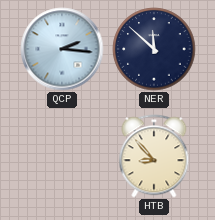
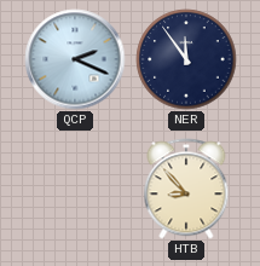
QCP: 2:16 -> 2:19
NER: 11:52 -> 11:54
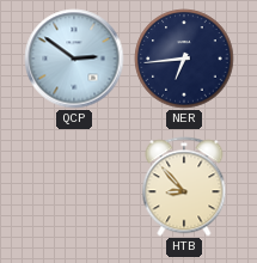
QCP: 2:19 -> 2:51
NER: 11:54 -> 6:44
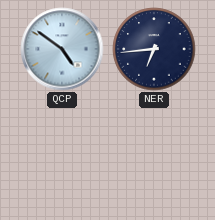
QCP: 2:51 -> 4:51
HTB: 8:53 -> none
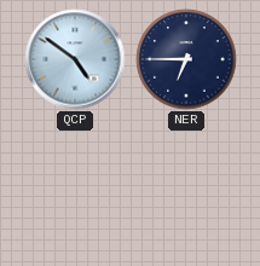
NER: 6:44 -> 6:45
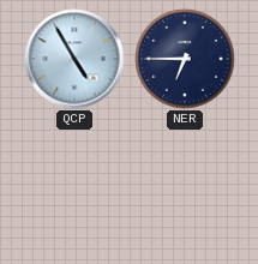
QCP: 4:51 -> 4:55
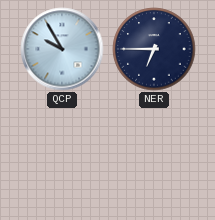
QCP: 4:55 -> 9:55
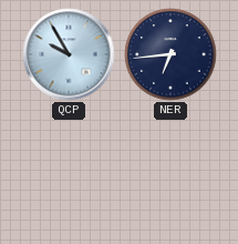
NER: 6:45 -> 6:44
